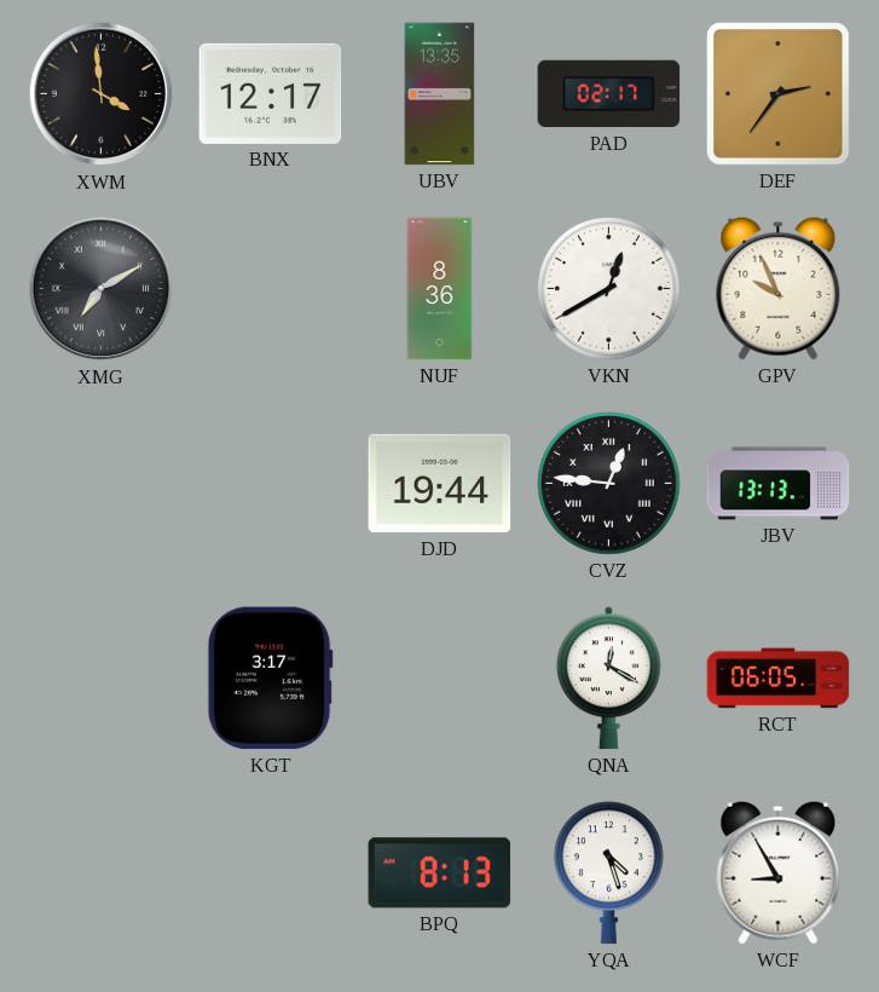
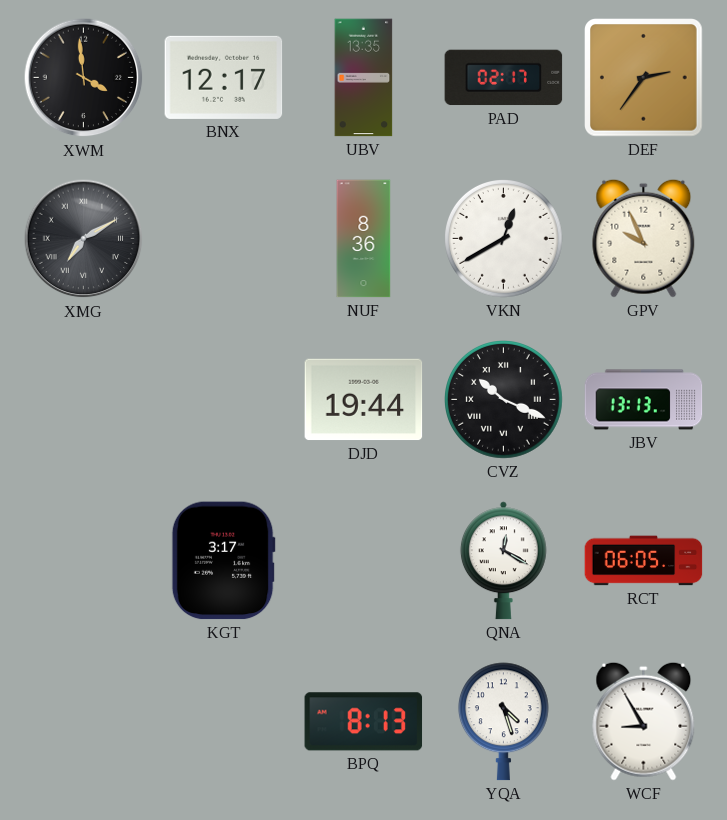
CVZ: 12:46 -> 10:19
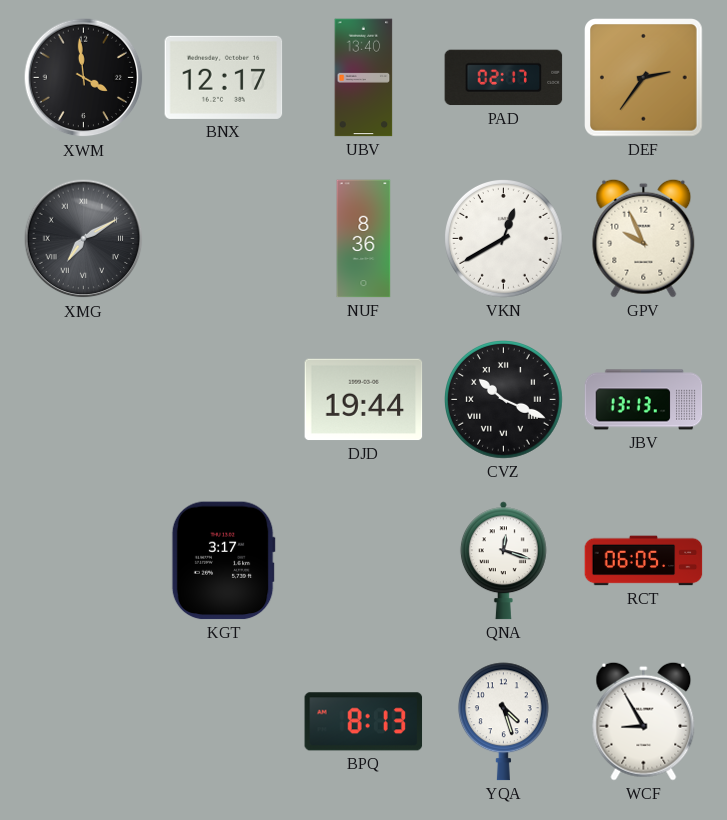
UBV: 13:35 -> 13:40
QNA: 12:20 -> 12:18
